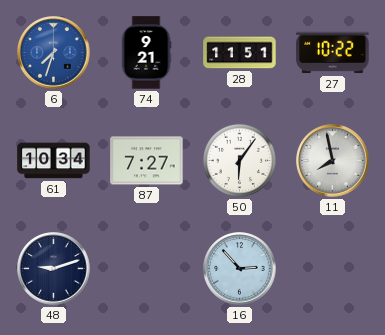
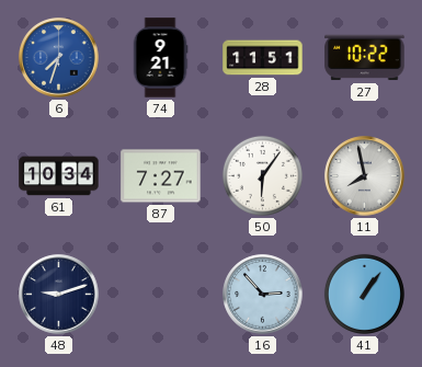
41: none -> 1:06
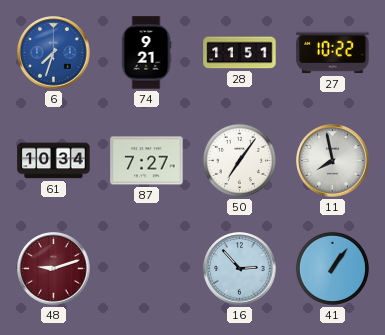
50: 6:06 -> 7:06
48 dial: navy -> burgundy
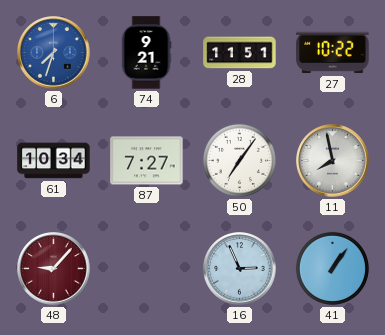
48: 9:12 -> 9:07
16: 2:53 -> 2:56
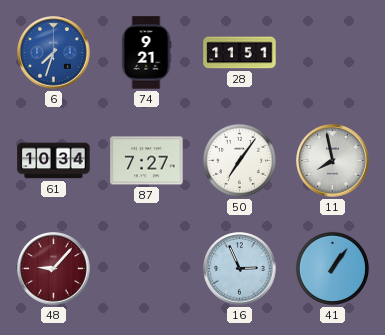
27: 10:22 -> none
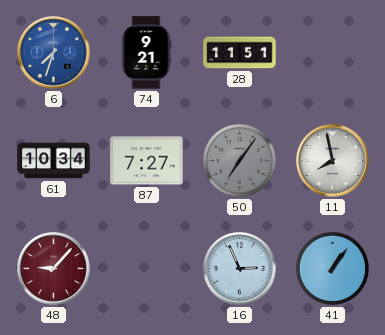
50 dial: white -> grey
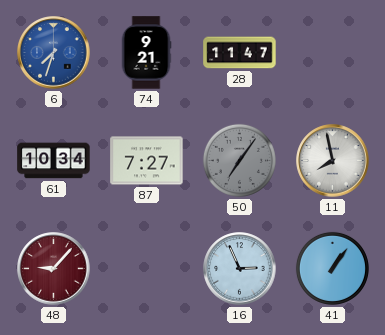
28: 11:51 -> 11:47
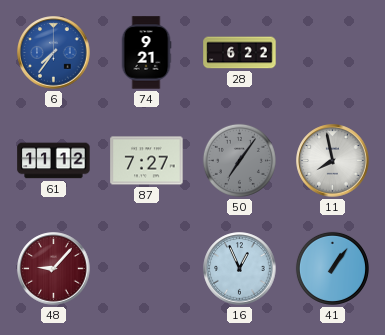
6: 7:33 -> 7:36
28: 11:47 -> 6:22
61: 10:34 -> 11:12
16: 2:56 -> 12:56
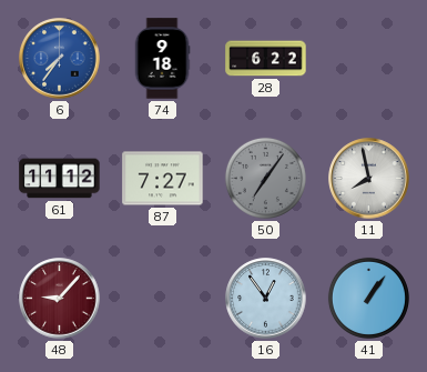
74: 9:21 -> 9:18
16: 12:56 -> 12:54
